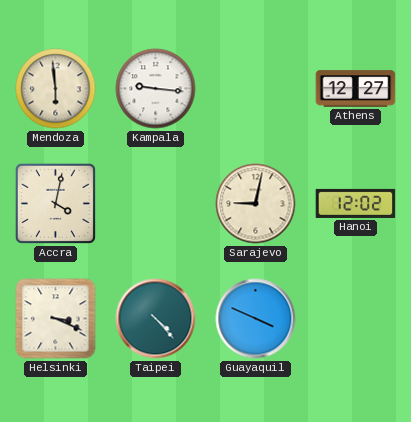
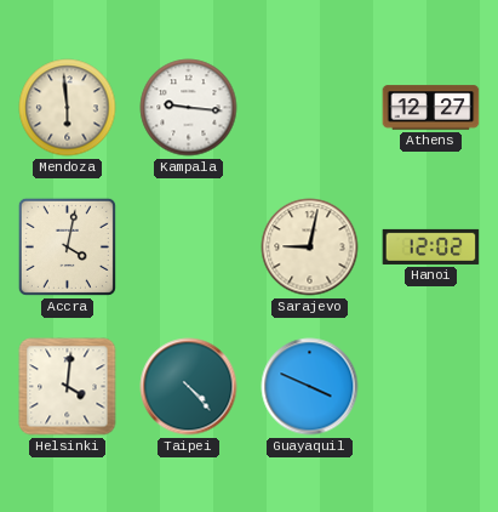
Helsinki: 3:19 -> 4:01
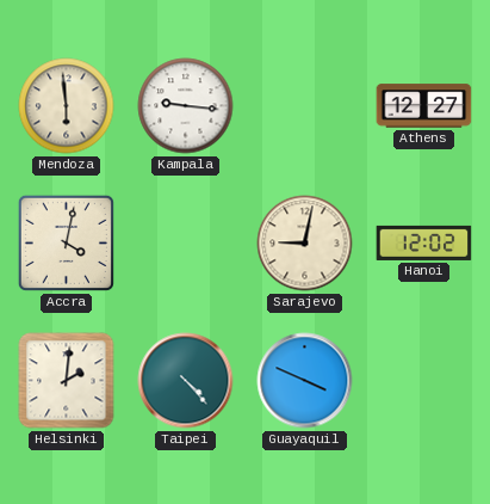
Helsinki: 4:01 -> 2:01
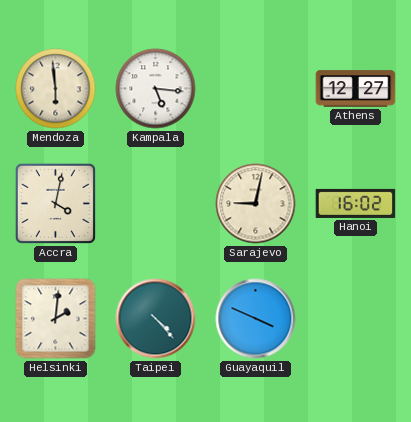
Kampala: 9:16 -> 5:16
Hanoi: 12:02 -> 16:02
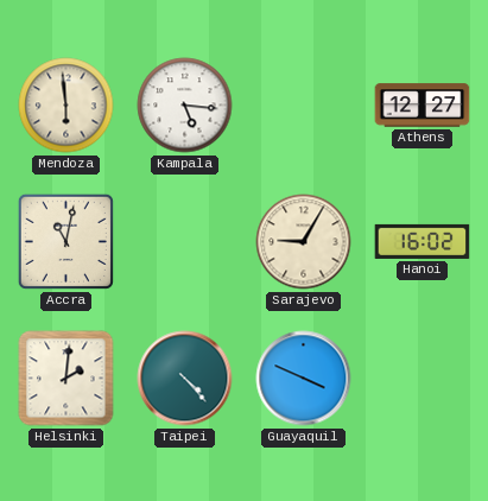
Accra: 4:02 -> 11:02
Sarajevo: 9:02 -> 9:05
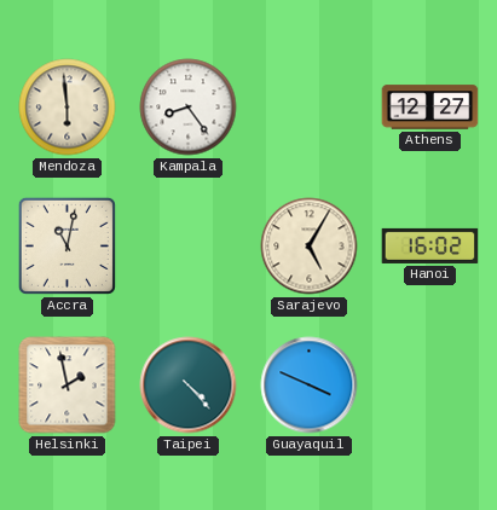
Kampala: 5:16 -> 8:24
Sarajevo: 9:05 -> 5:05
Helsinki: 2:01 -> 1:58
